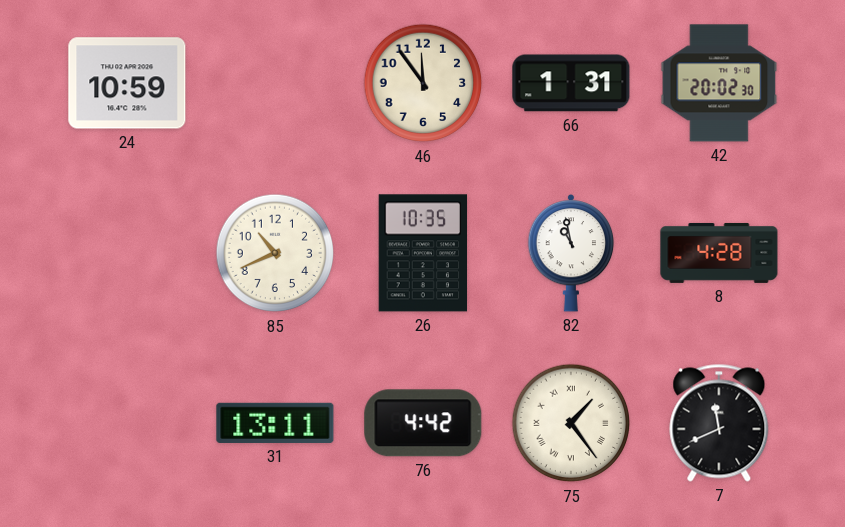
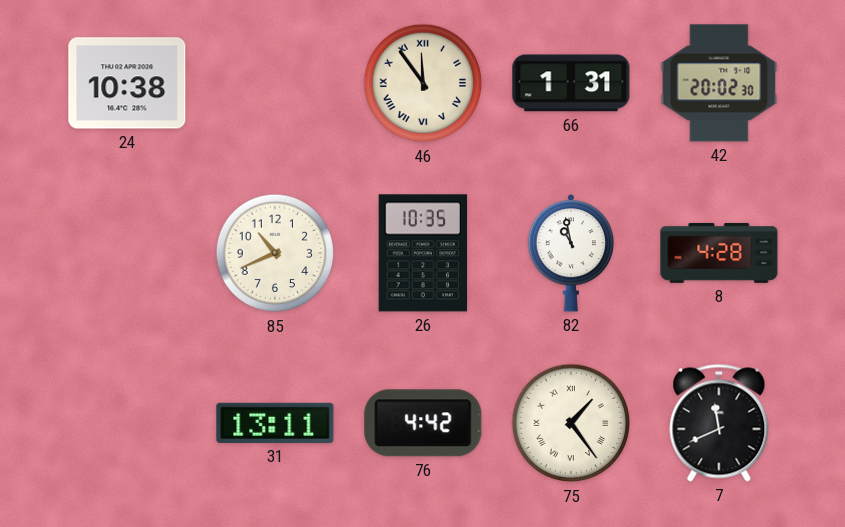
24: 10:59 -> 10:38
46 numerals: Arabic -> Roman
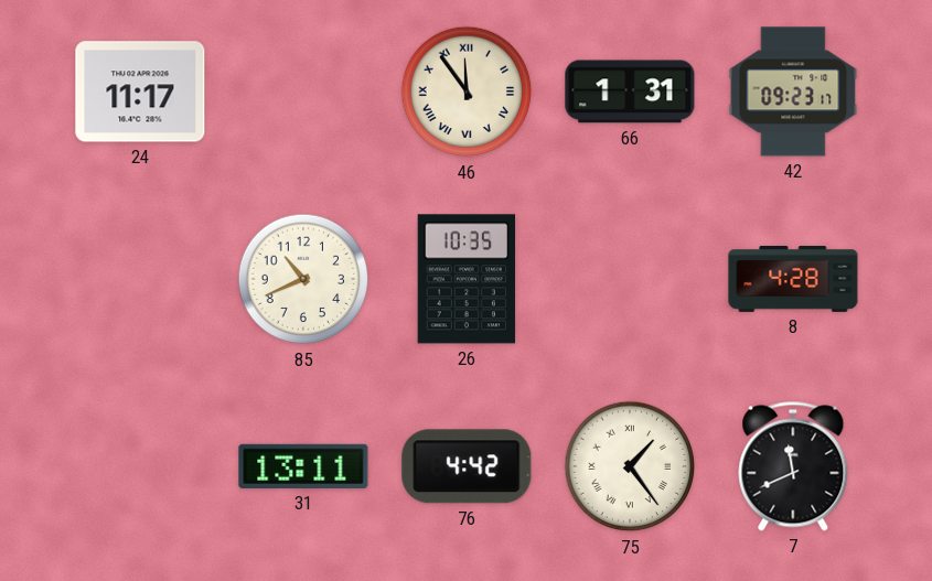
24: 10:38 -> 11:17
42: 20:02 -> 09:23
82: 10:58 -> none
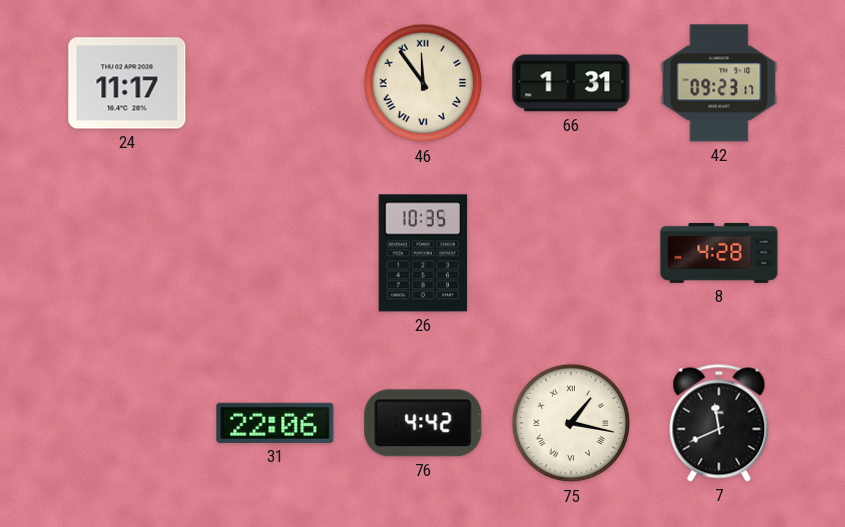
85: 10:41 -> none
31: 13:11 -> 22:06
75: 1:24 -> 1:17
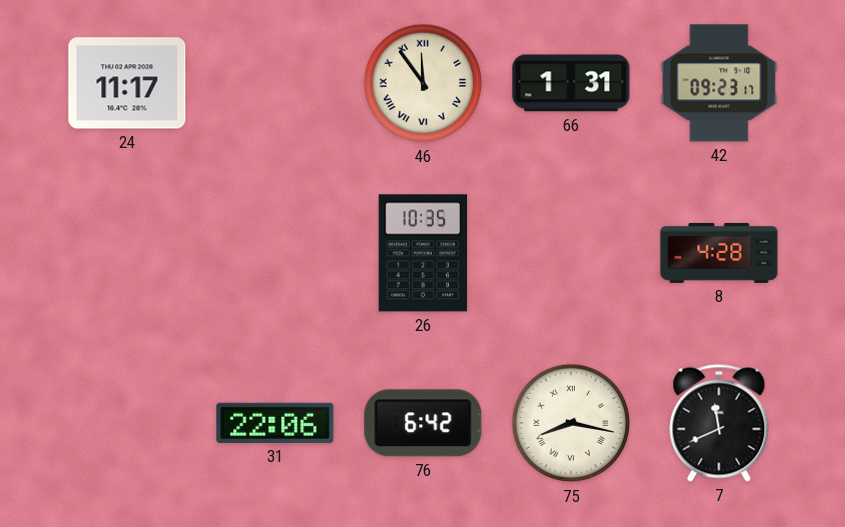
76: 4:42 -> 6:42
75: 1:17 -> 8:17
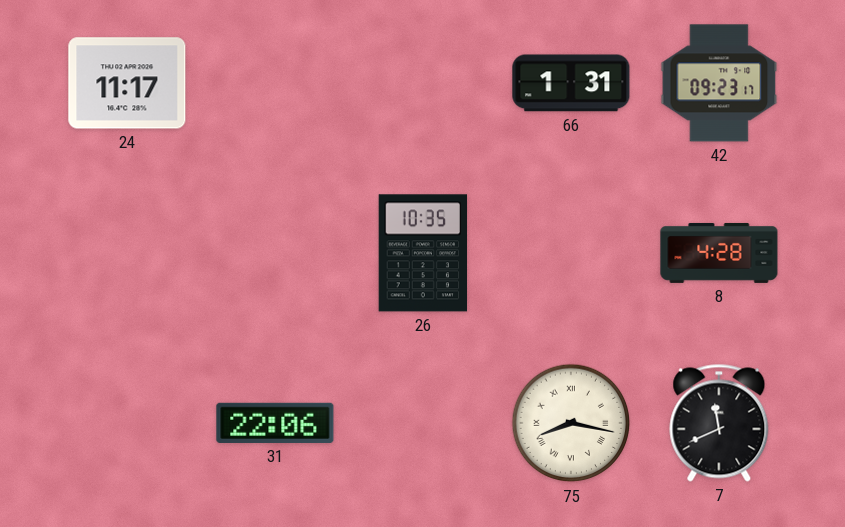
46: 11:54 -> none
76: 6:42 -> none
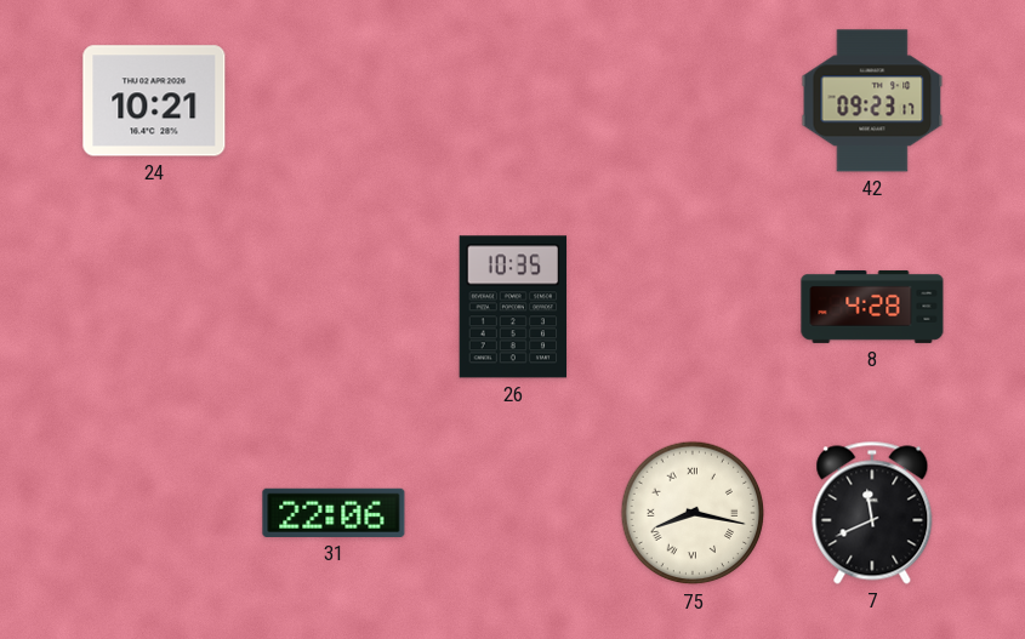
24: 11:17 -> 10:21
66: 1:31 -> none
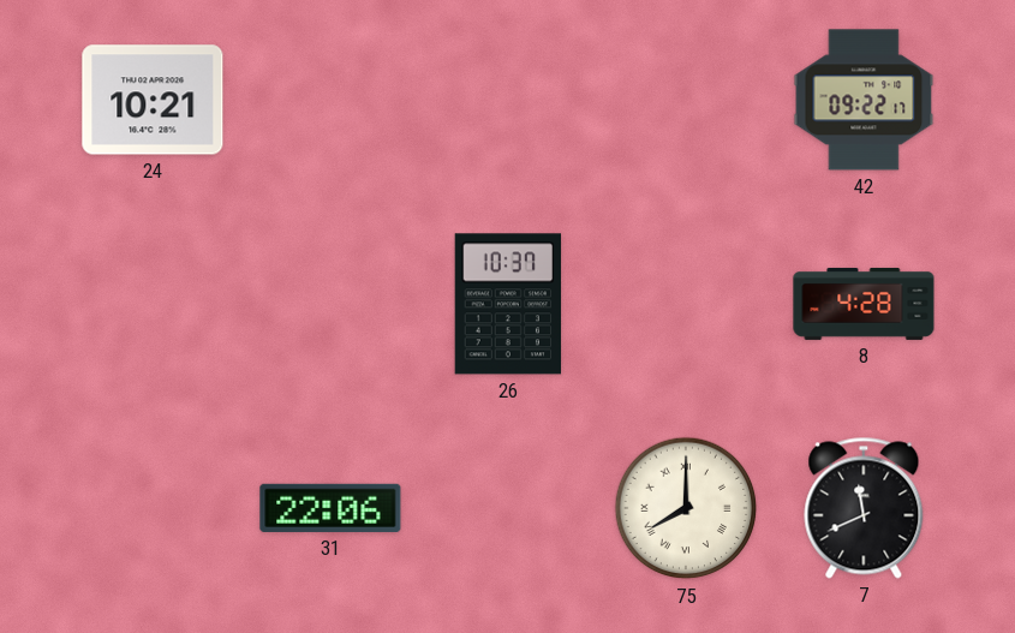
42: 09:23 -> 09:22
26: 10:35 -> 10:37
75: 8:17 -> 8:00
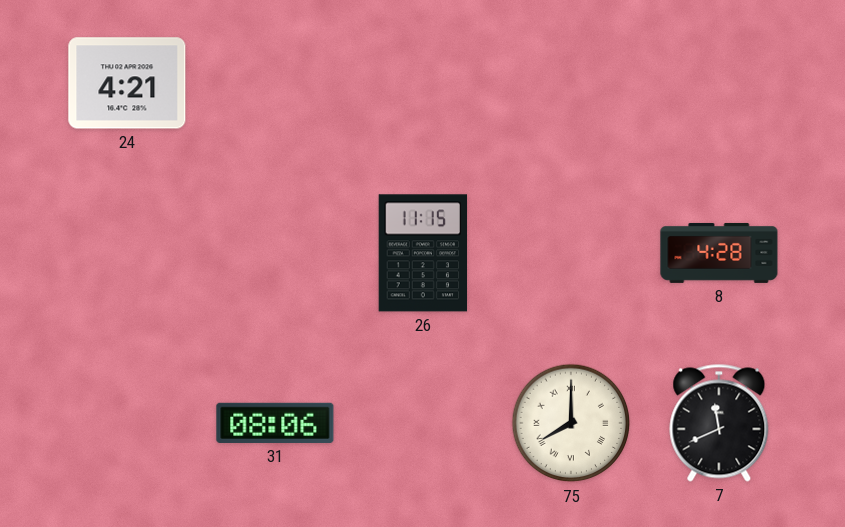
24: 10:21 -> 4:21
42: 09:22 -> none
26: 10:37 -> 11:15
31: 22:06 -> 08:06
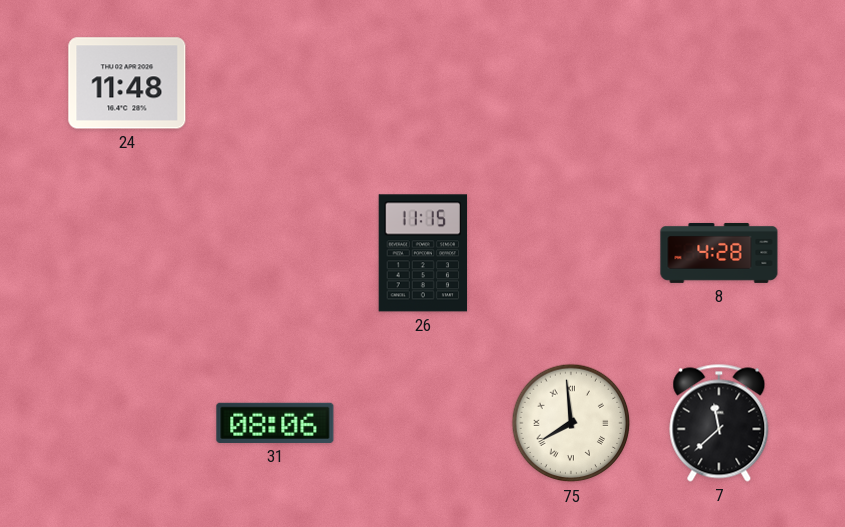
24: 4:21 -> 11:48
75: 8:00 -> 7:59
7: 11:41 -> 11:38
